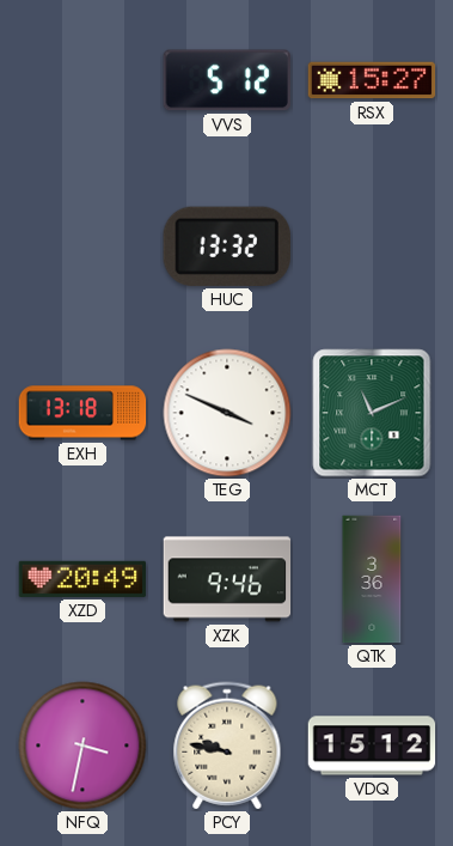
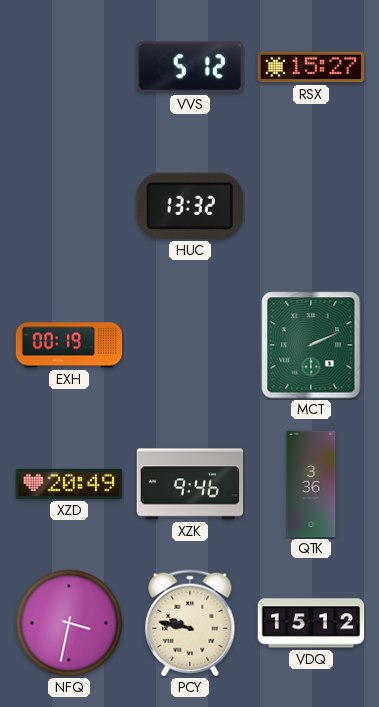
EXH: 13:18 -> 00:19
TEG: 3:49 -> none
MCT: 11:11 -> 2:11
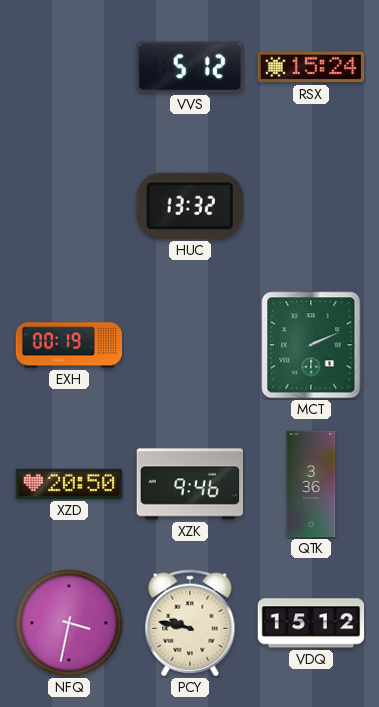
RSX: 15:27 -> 15:24
XZD: 20:49 -> 20:50
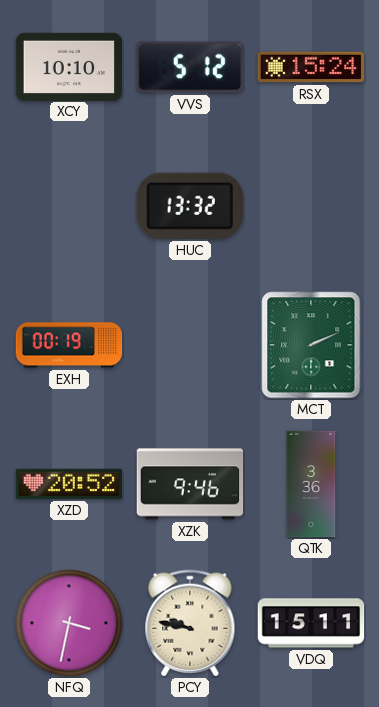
XCY: none -> 10:10
XZD: 20:50 -> 20:52
VDQ: 15:12 -> 15:11
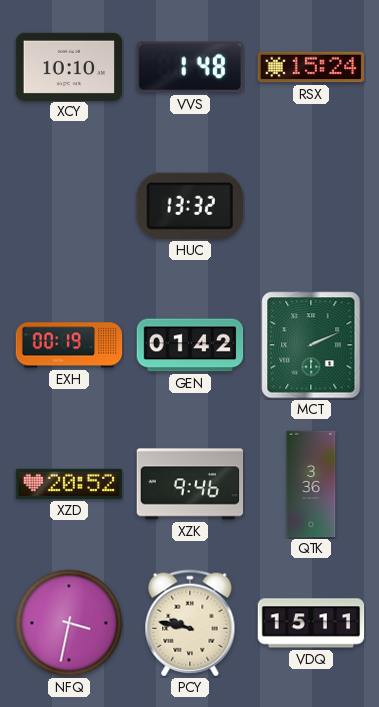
VVS: 5:12 -> 1:48
GEN: none -> 01:42
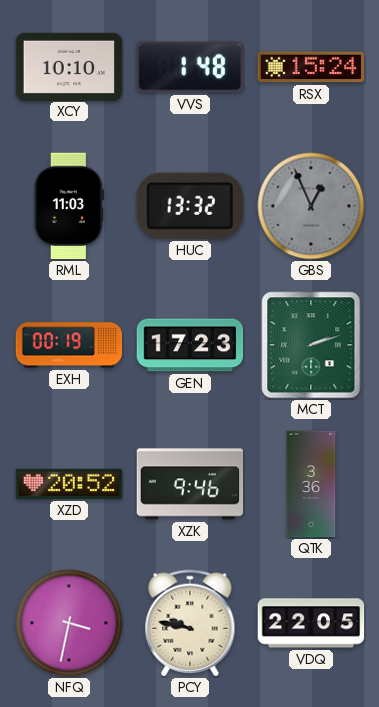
RML: none -> 11:03
GBS: none -> 12:56
GEN: 01:42 -> 17:23
MCT: 2:11 -> 2:12
VDQ: 15:11 -> 22:05
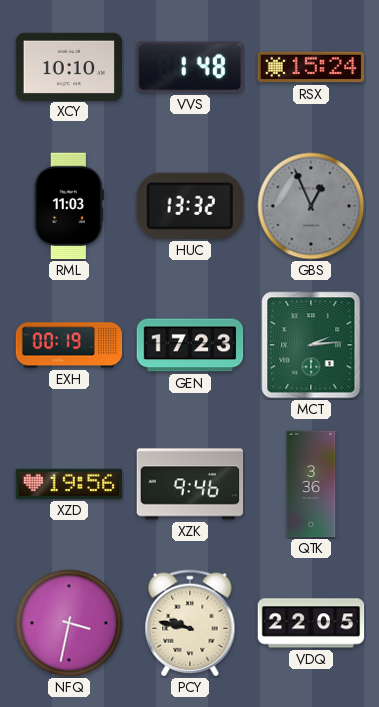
MCT: 2:12 -> 2:14
XZD: 20:52 -> 19:56
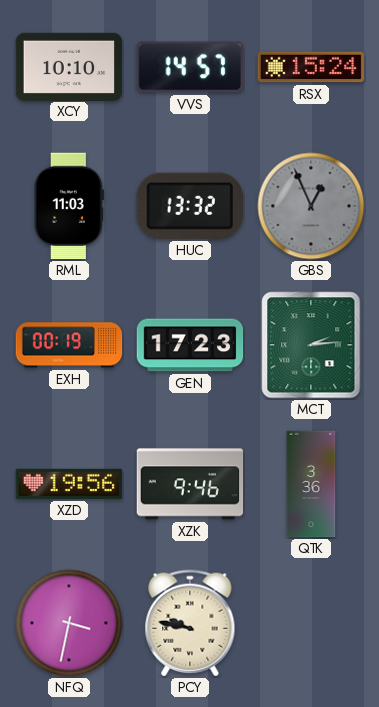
VVS: 1:48 -> 14:57
VDQ: 22:05 -> none
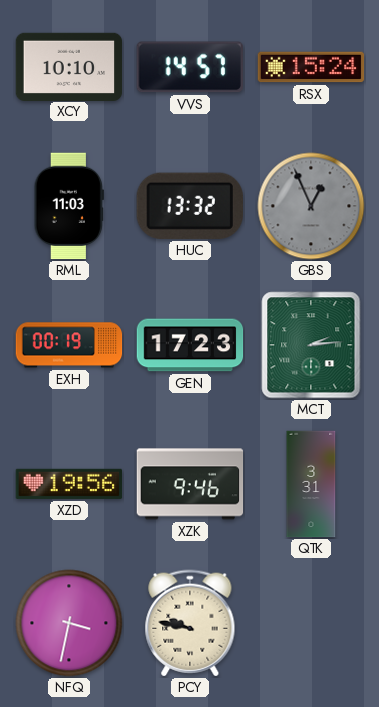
QTK: 3:36 -> 3:31
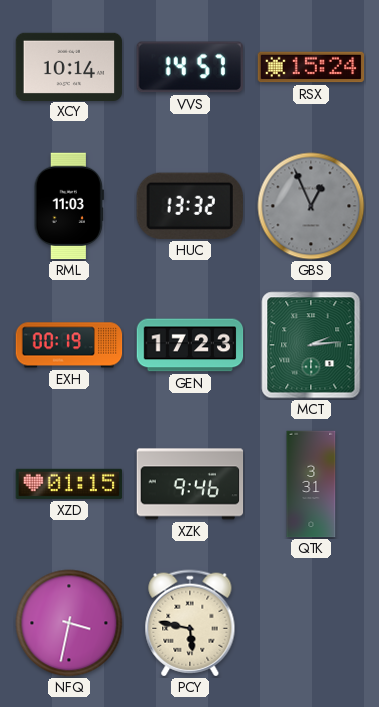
XCY: 10:10 -> 10:14
XZD: 19:56 -> 01:15
PCY: 9:47 -> 5:47
